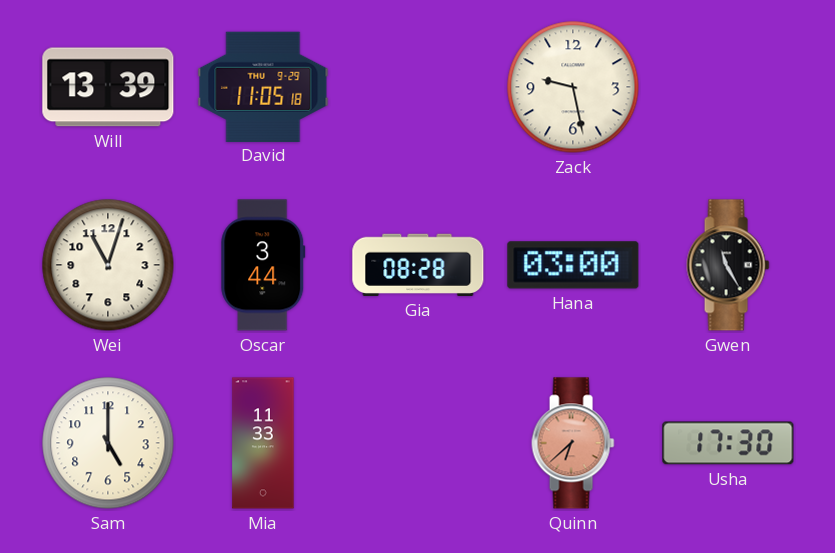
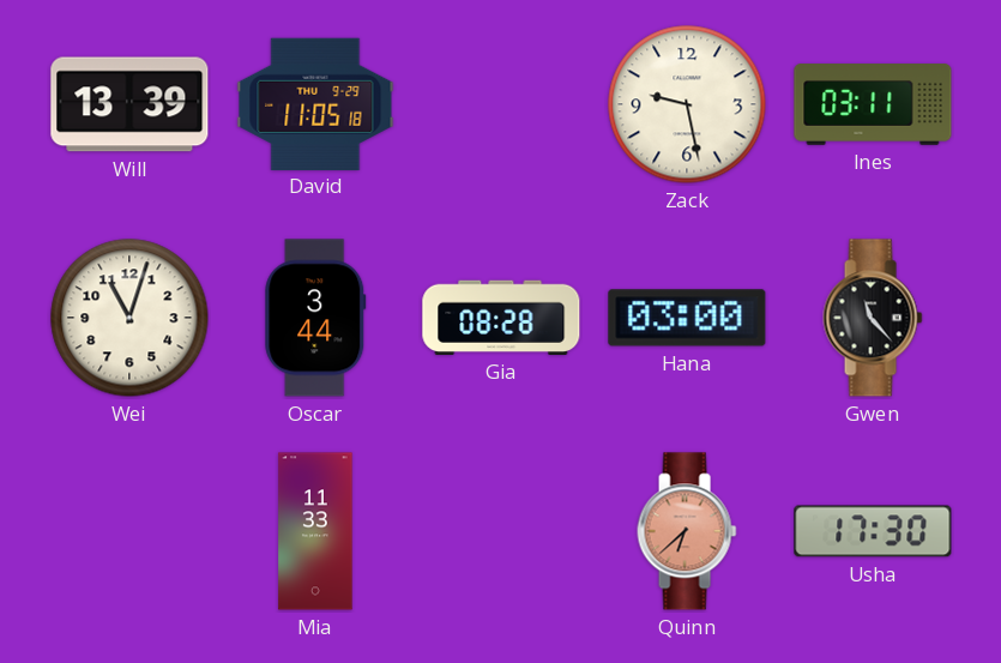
Ines: none -> 03:11
Gwen: 11:25 -> 11:23
Sam: 5:00 -> none
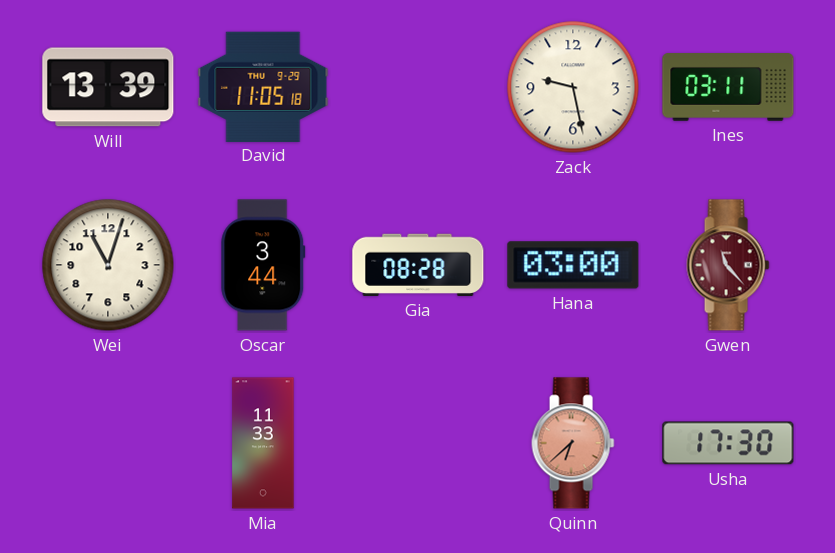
Gwen dial: black -> burgundy
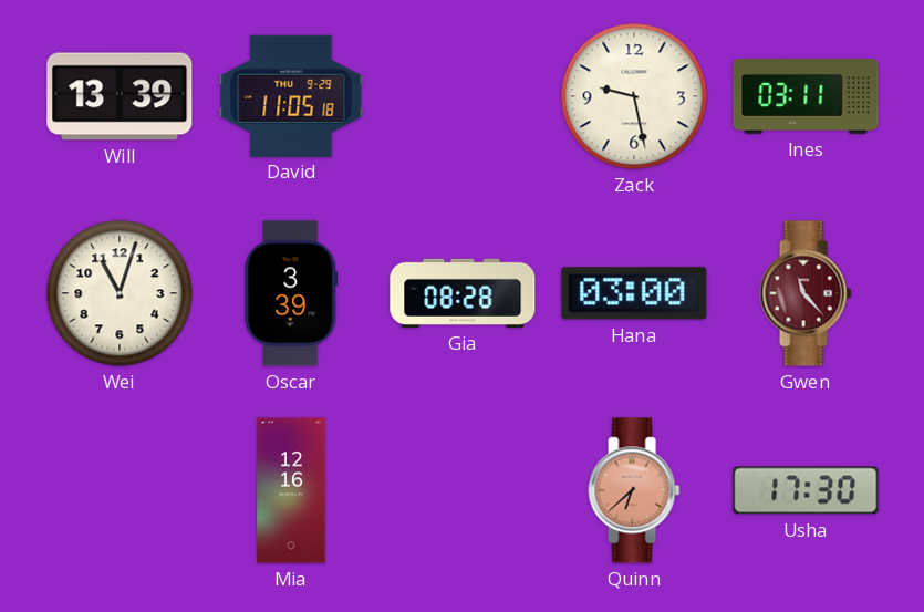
Oscar: 3:44 -> 3:39
Mia: 11:33 -> 12:16
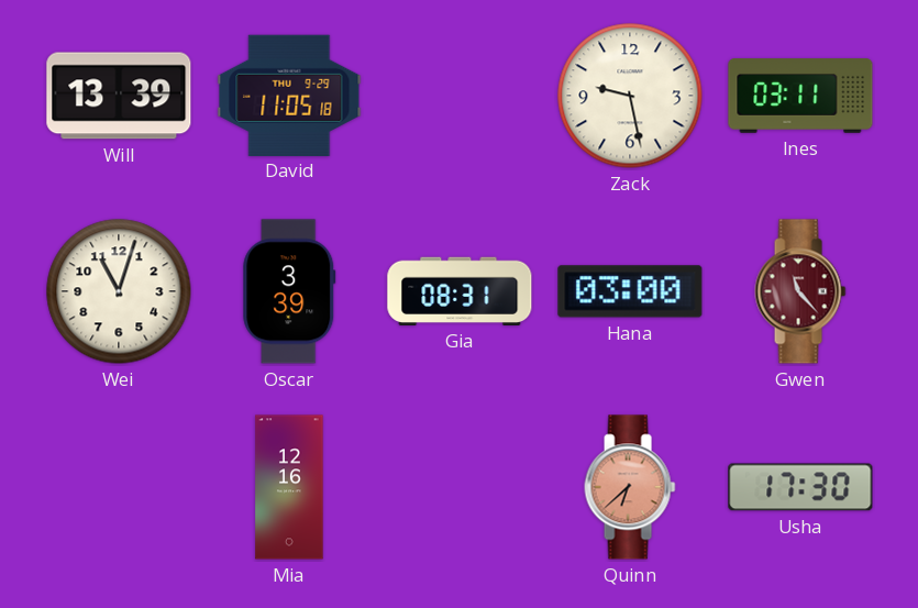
Gia: 08:28 -> 08:31
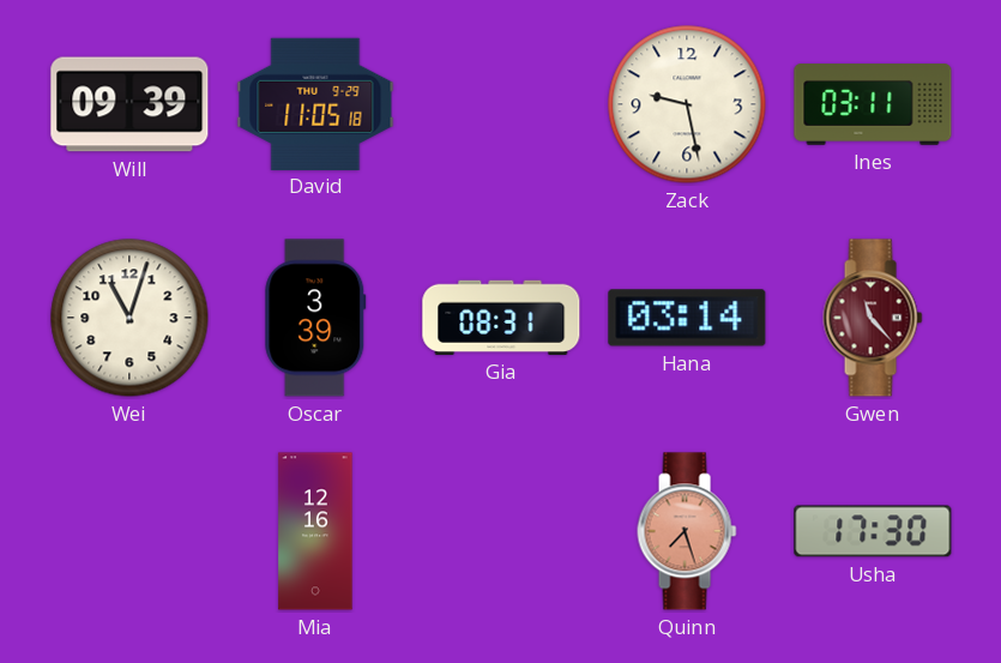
Will: 13:39 -> 09:39
Hana: 03:00 -> 03:14
Quinn: 6:38 -> 7:27
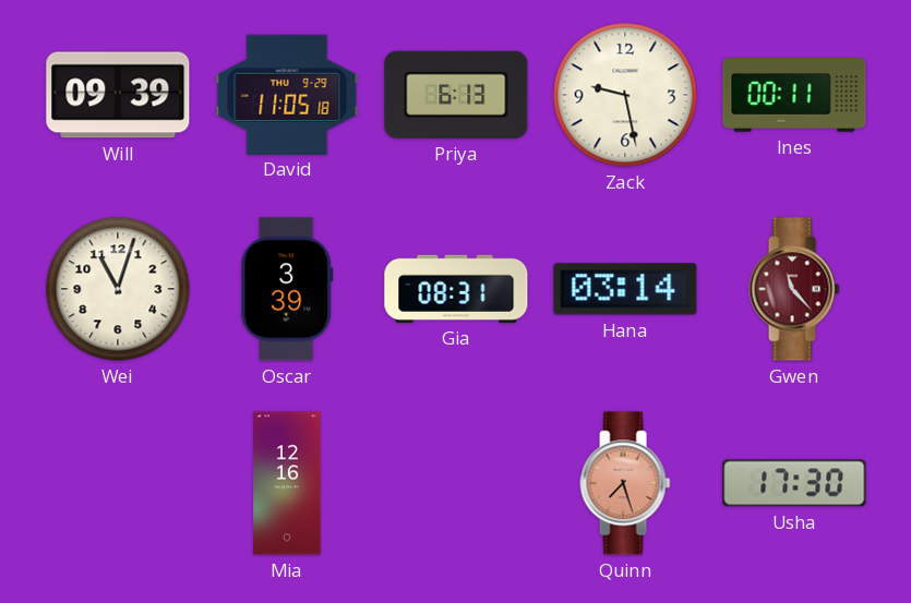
Priya: none -> 6:13
Ines: 03:11 -> 00:11
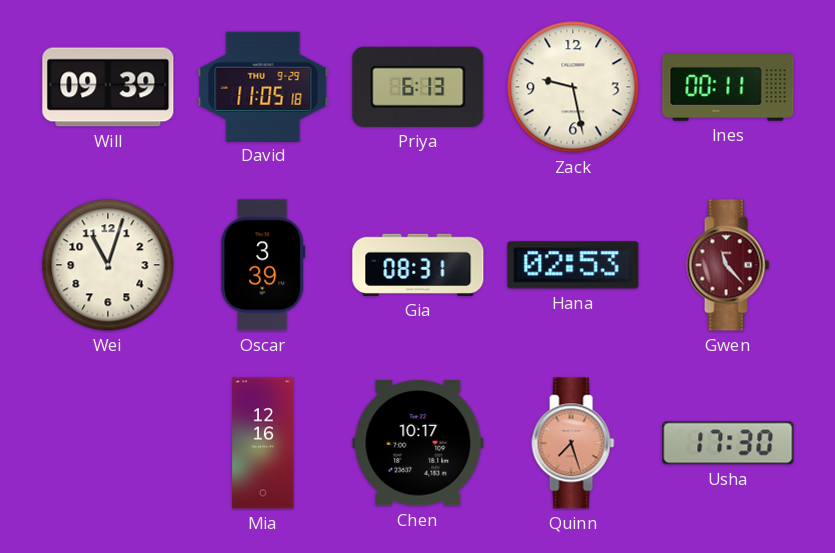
Hana: 03:14 -> 02:53
Chen: none -> 10:17
